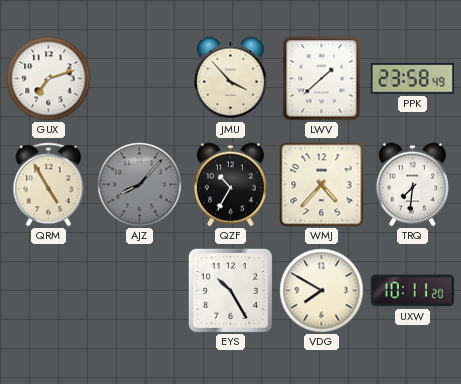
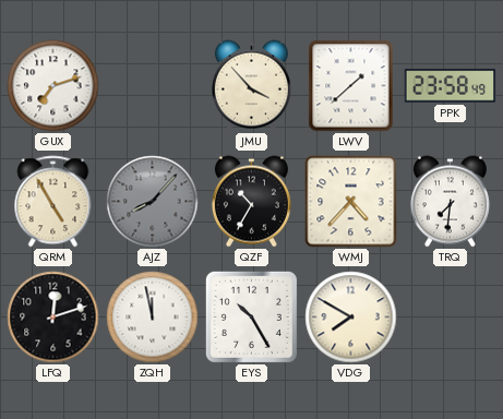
LFQ: none -> 12:12
ZQH: none -> 11:58
UXW: 10:11 -> none
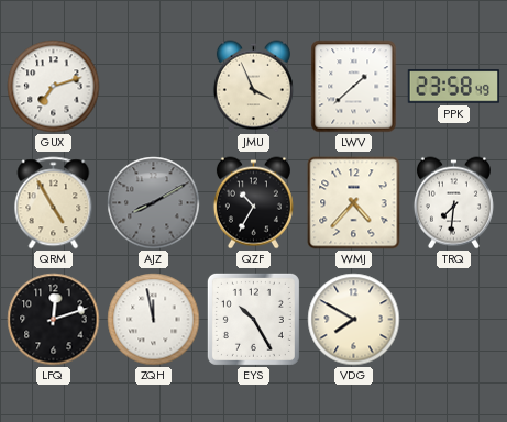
JMU: 3:53 -> 3:56
AJZ: 8:07 -> 8:10
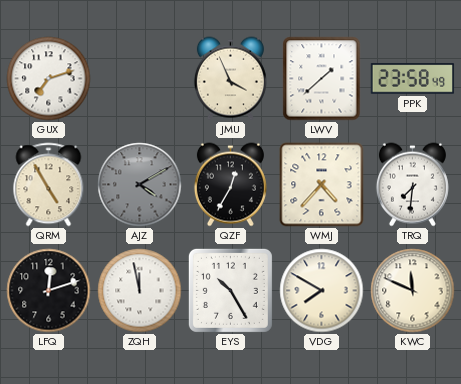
AJZ: 8:10 -> 4:10
QZF: 10:35 -> 12:35
KWC: none -> 11:49
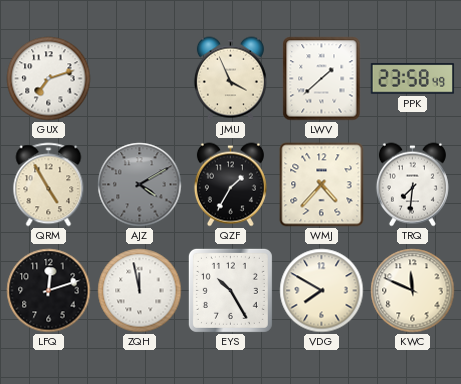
QZF: 12:35 -> 1:35
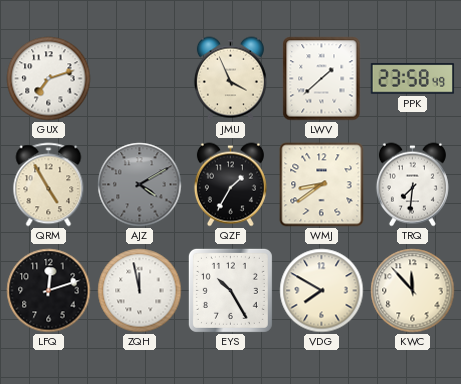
WMJ: 4:37 -> 8:39
KWC: 11:49 -> 11:53
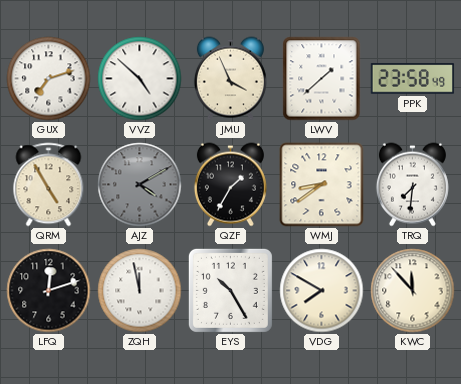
VVZ: none -> 4:52
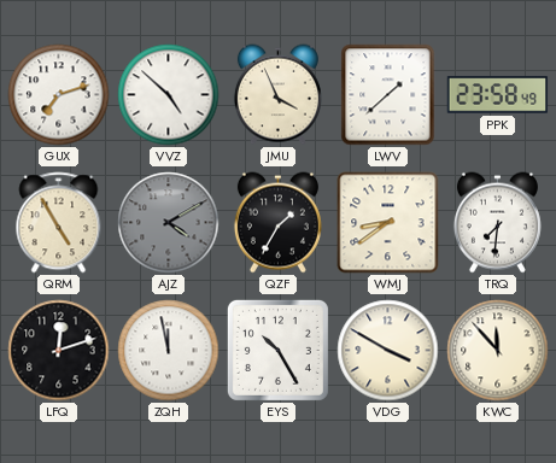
VDG: 7:50 -> 3:50
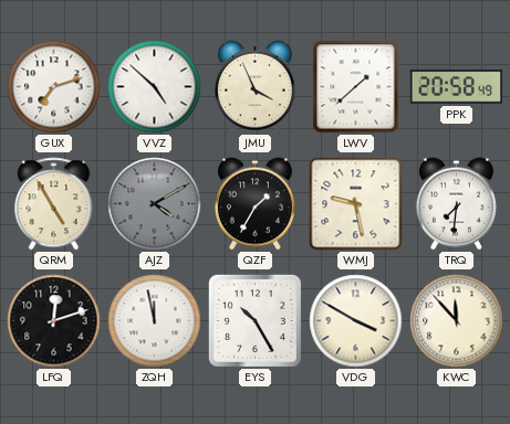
PPK: 23:58 -> 20:58
WMJ: 8:39 -> 9:28
